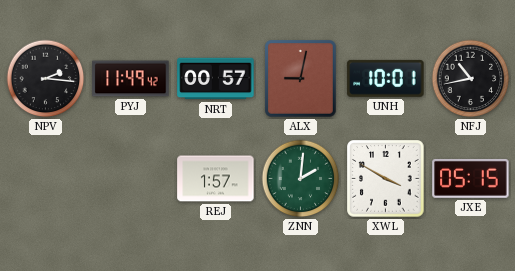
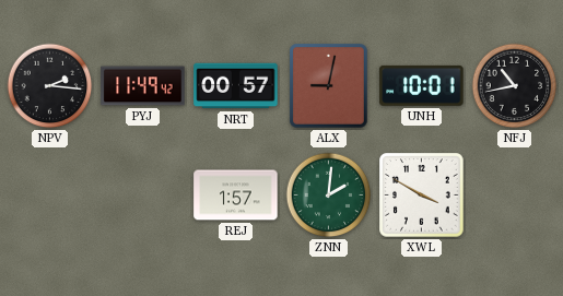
JXE: 05:15 -> none
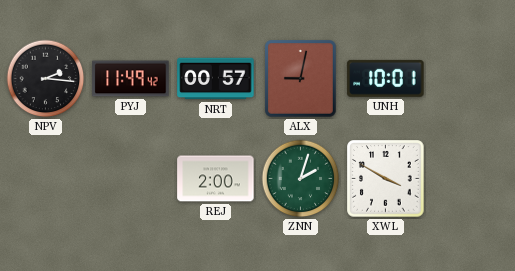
NFJ: 10:43 -> none
REJ: 1:57 -> 2:00
ZNN: 2:01 -> 2:03
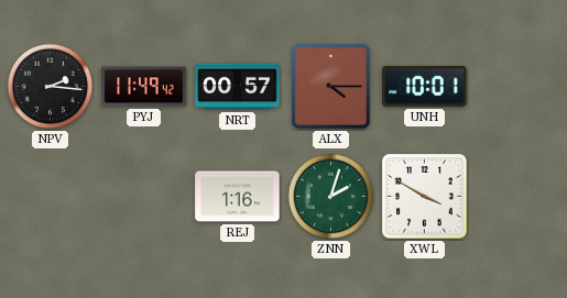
ALX: 9:02 -> 4:15
REJ: 2:00 -> 1:16
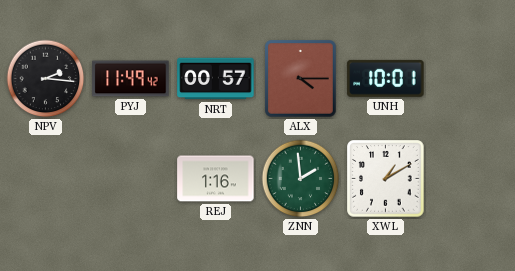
ZNN: 2:03 -> 1:59
XWL: 3:50 -> 1:10
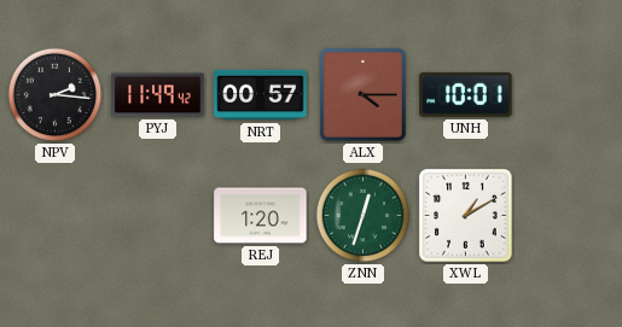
REJ: 1:16 -> 1:20
ZNN: 1:59 -> 12:33
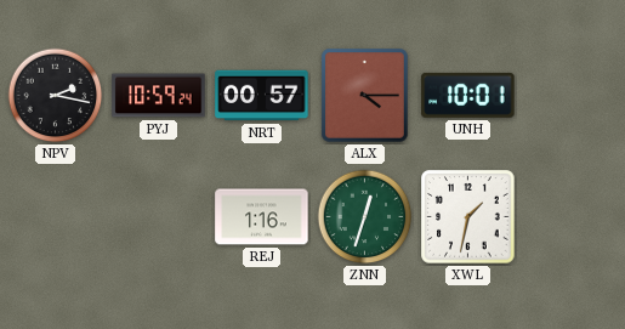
NPV: 2:16 -> 2:17
PYJ: 11:49 -> 10:59
REJ: 1:20 -> 1:16
XWL: 1:10 -> 1:32
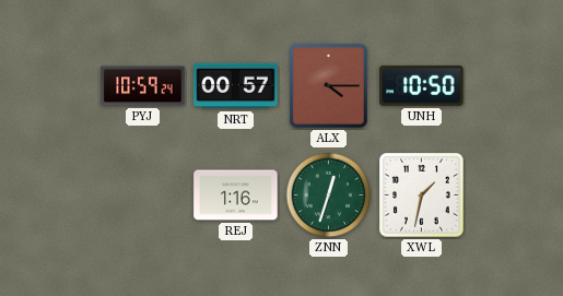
NPV: 2:17 -> none
UNH: 10:01 -> 10:50
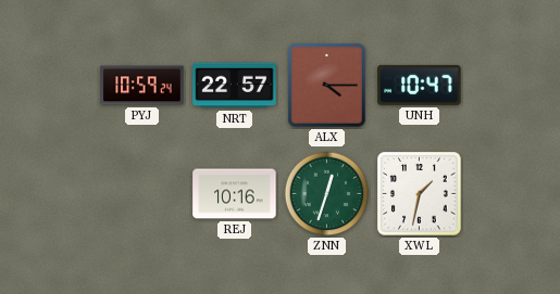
NRT: 00:57 -> 22:57
UNH: 10:50 -> 10:47
REJ: 1:16 -> 10:16
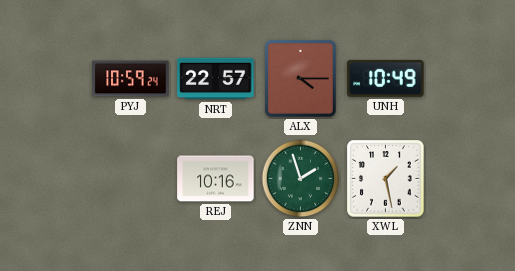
UNH: 10:47 -> 10:49
ZNN: 12:33 -> 1:57
XWL: 1:32 -> 1:28
